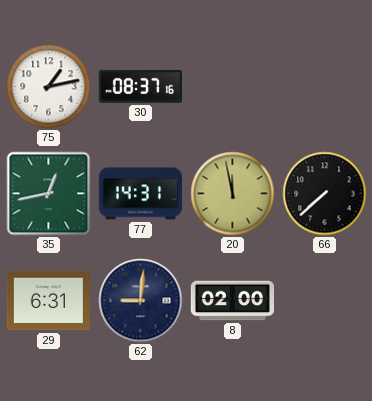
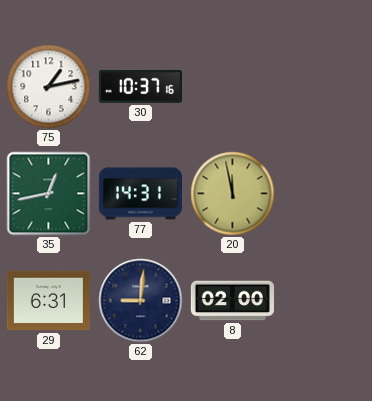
30: 08:37 -> 10:37
66: 7:38 -> none
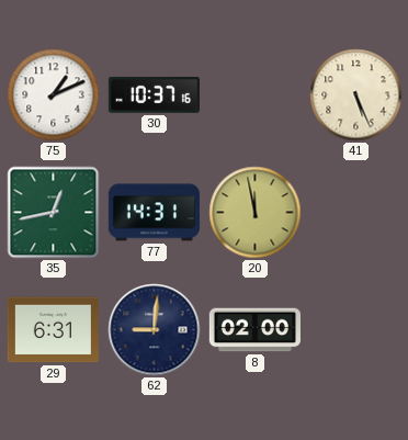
75: 1:13 -> 1:11
41: none -> 5:26
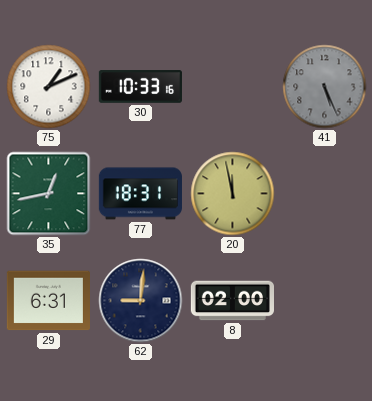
30: 10:37 -> 10:33
41 dial: cream -> grey
77: 14:31 -> 18:31
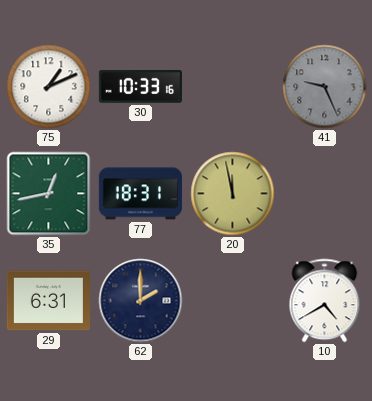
41: 5:26 -> 9:26
62: 9:01 -> 2:00
8: 02:00 -> none
10: none -> 4:40
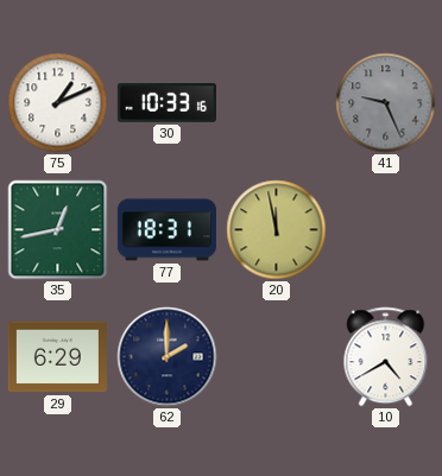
29: 6:31 -> 6:29
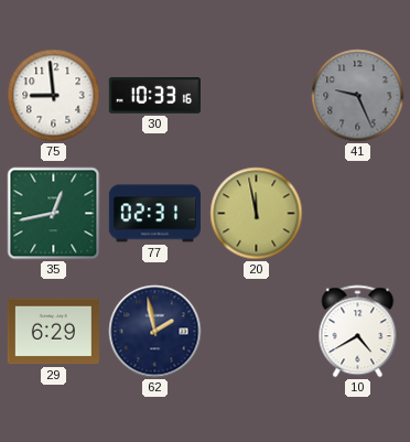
75: 1:11 -> 8:59
77: 18:31 -> 02:31
62: 2:00 -> 1:58
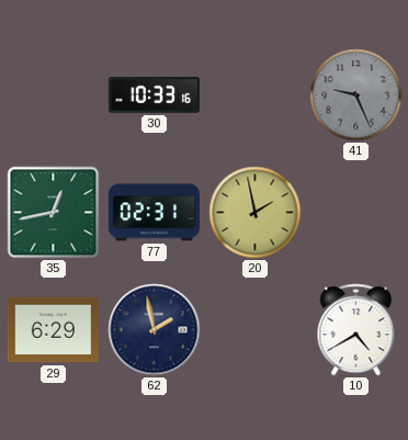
75: 8:59 -> none
20: 11:58 -> 1:58
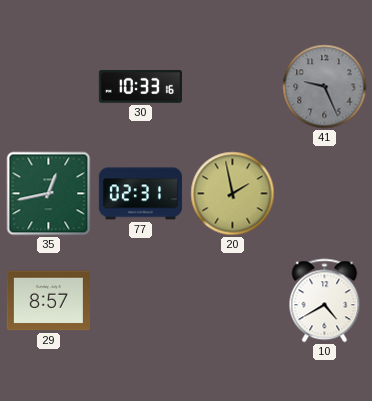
29: 6:29 -> 8:57
62: 1:58 -> none
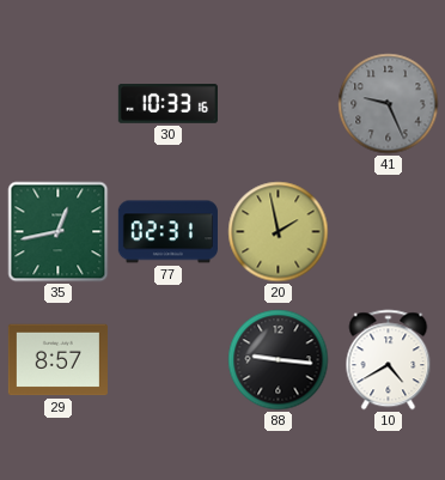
88: none -> 9:16
